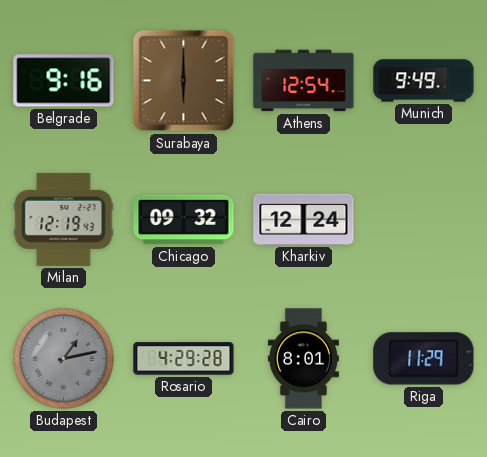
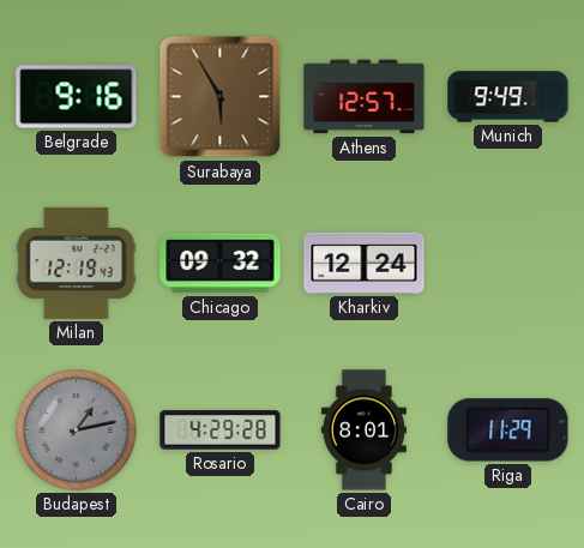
Surabaya: 6:00 -> 5:55
Athens: 12:54 -> 12:57
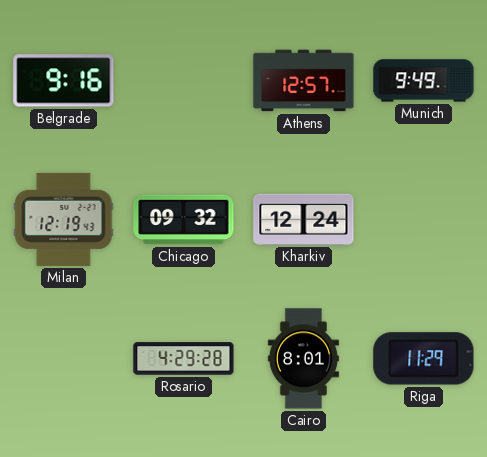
Surabaya: 5:55 -> none
Budapest: 1:13 -> none
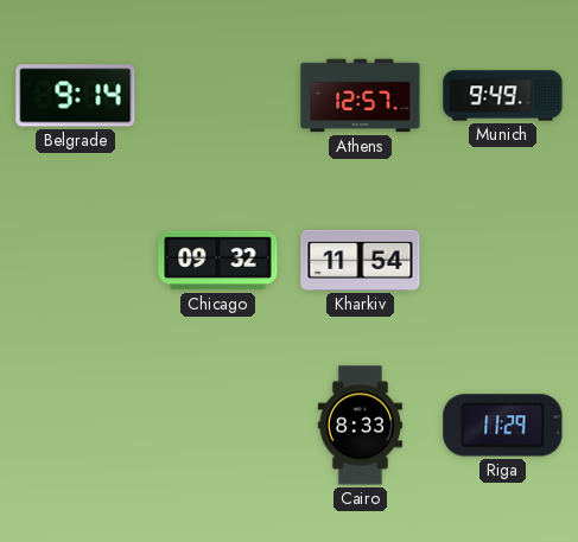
Belgrade: 9:16 -> 9:14
Milan: 12:19 -> none
Kharkiv: 12:24 -> 11:54
Rosario: 4:29 -> none
Cairo: 8:01 -> 8:33
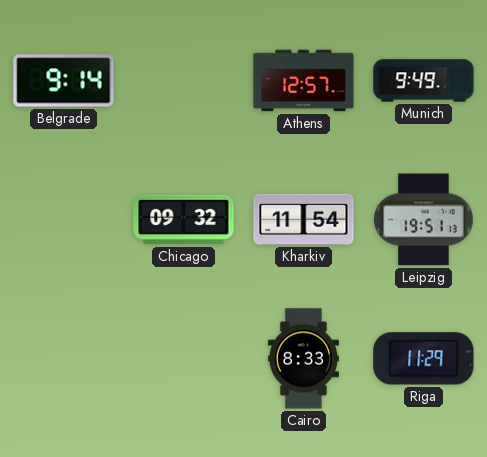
Leipzig: none -> 19:51
